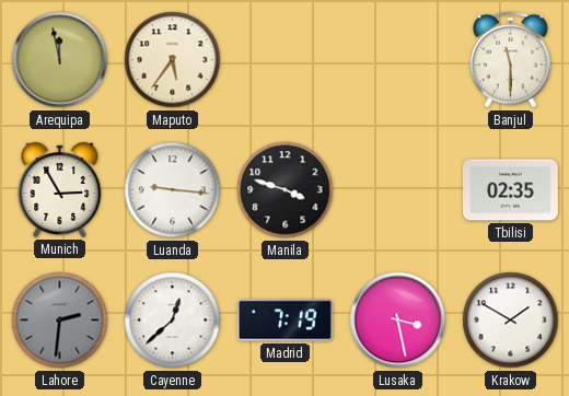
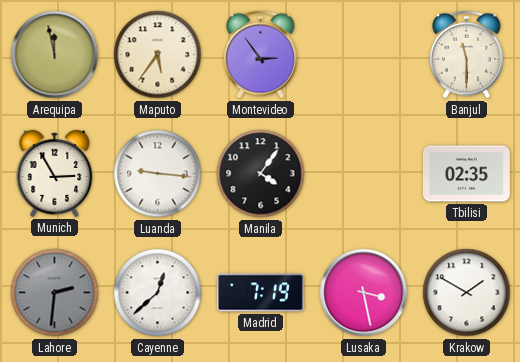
Montevideo: none -> 2:54
Manila: 3:48 -> 4:06
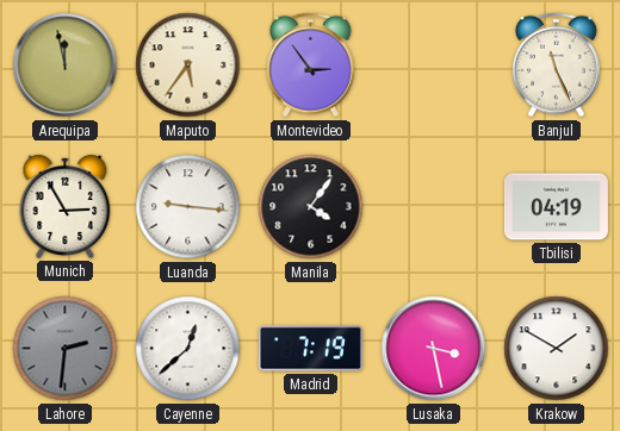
Banjul: 11:30 -> 11:26
Tbilisi: 02:35 -> 04:19
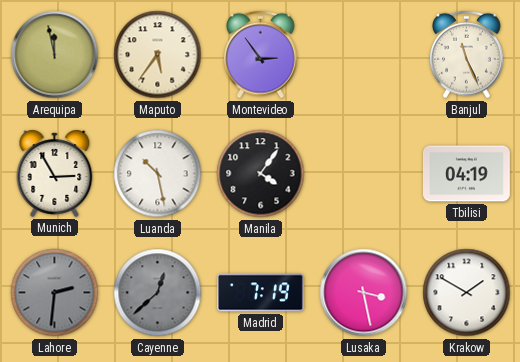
Luanda: 9:16 -> 10:28
Cayenne dial: white -> grey
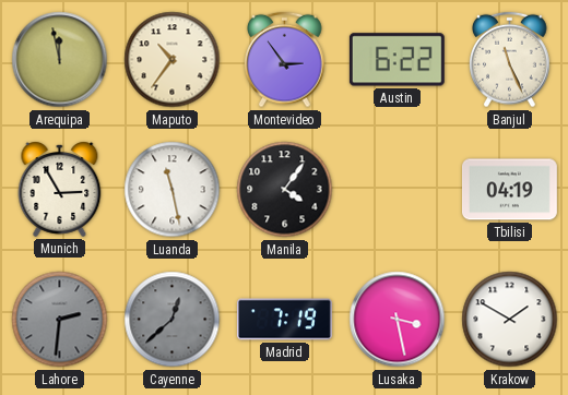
Maputo: 5:36 -> 10:36
Austin: none -> 6:22
Luanda: 10:28 -> 11:28
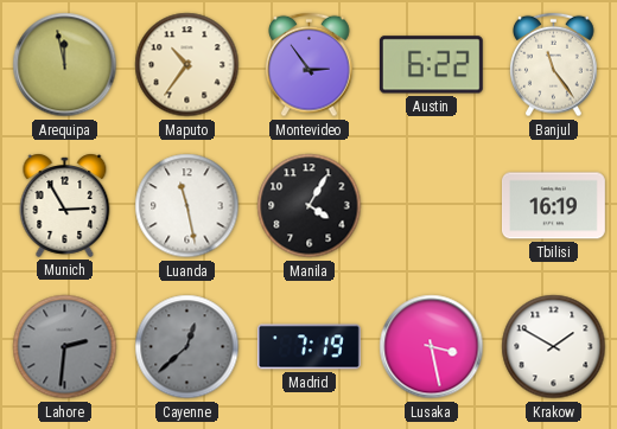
Banjul: 11:26 -> 11:24
Manila: 4:06 -> 4:05
Tbilisi: 04:19 -> 16:19
